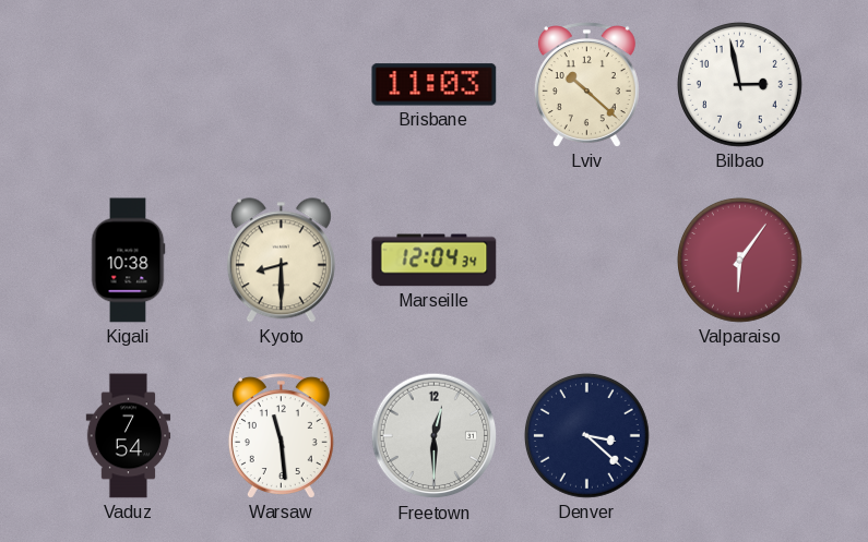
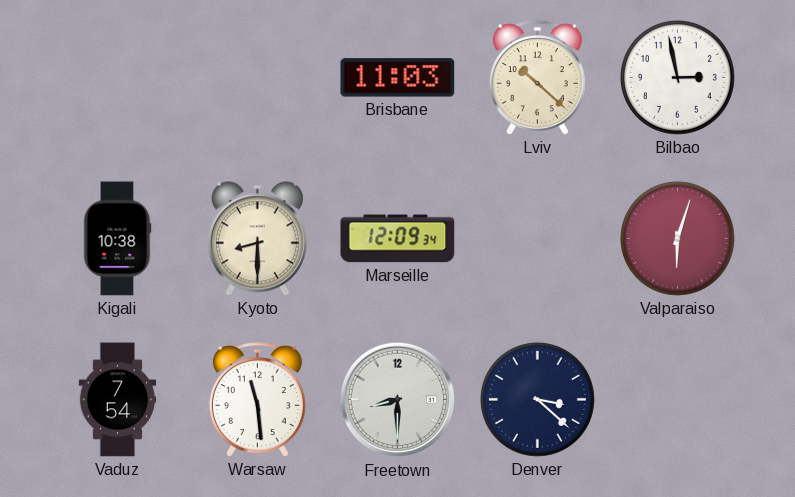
Marseille: 12:04 -> 12:09
Valparaiso: 6:06 -> 6:03
Freetown: 12:30 -> 8:30
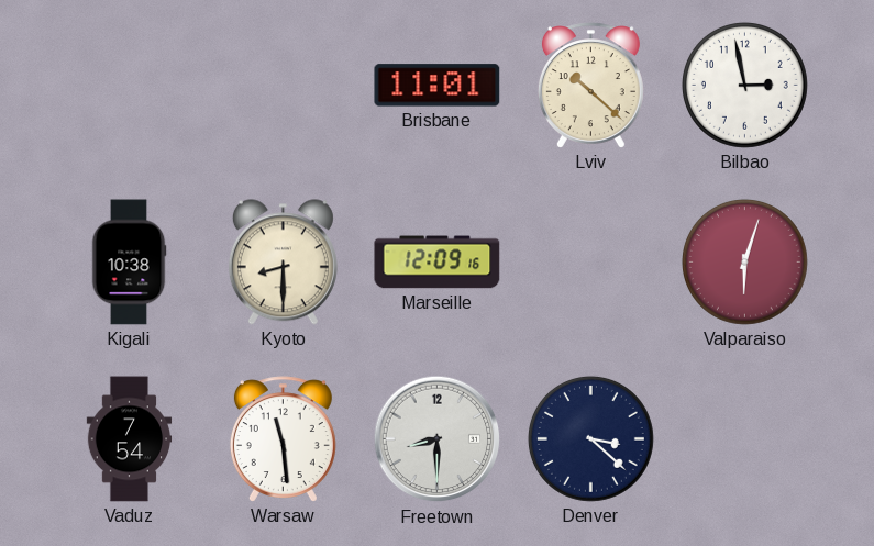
Brisbane: 11:03 -> 11:01
Marseille: 12:09:34 -> 12:09:16
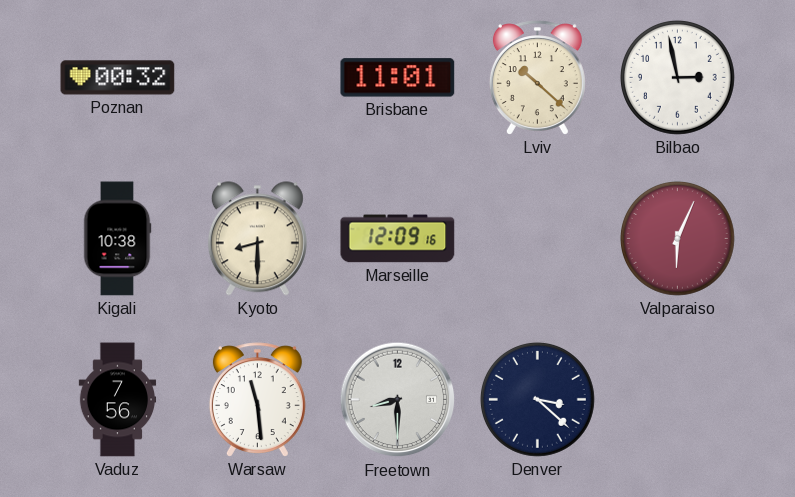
Poznan: none -> 00:32
Valparaiso: 6:03 -> 6:04
Vaduz: 7:54 -> 7:56
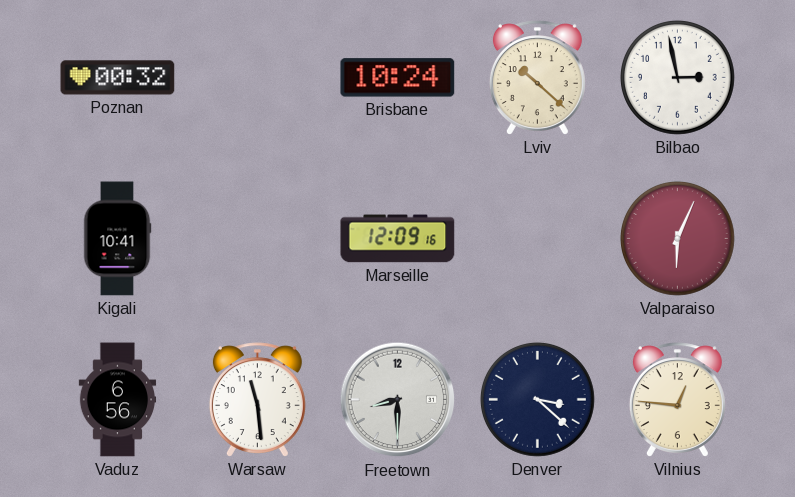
Brisbane: 11:01 -> 10:24
Kigali: 10:38 -> 10:41
Kyoto: 8:30 -> none
Vaduz: 7:56 -> 6:56
Vilnius: none -> 12:46
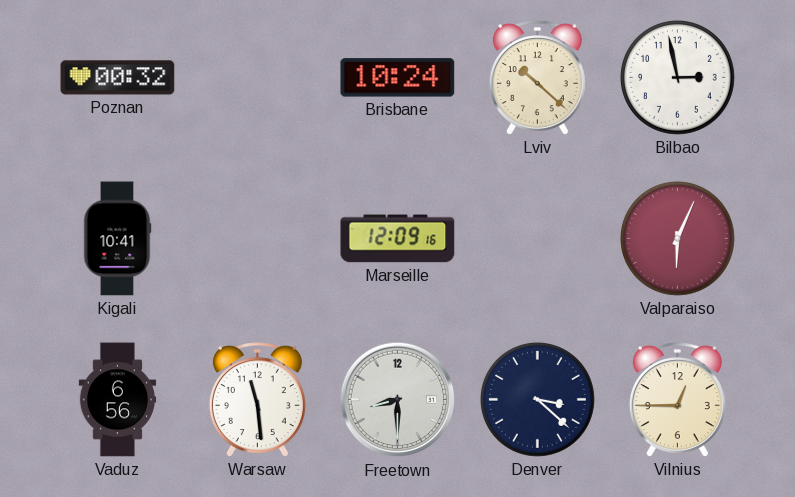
Vilnius: 12:46 -> 12:45
